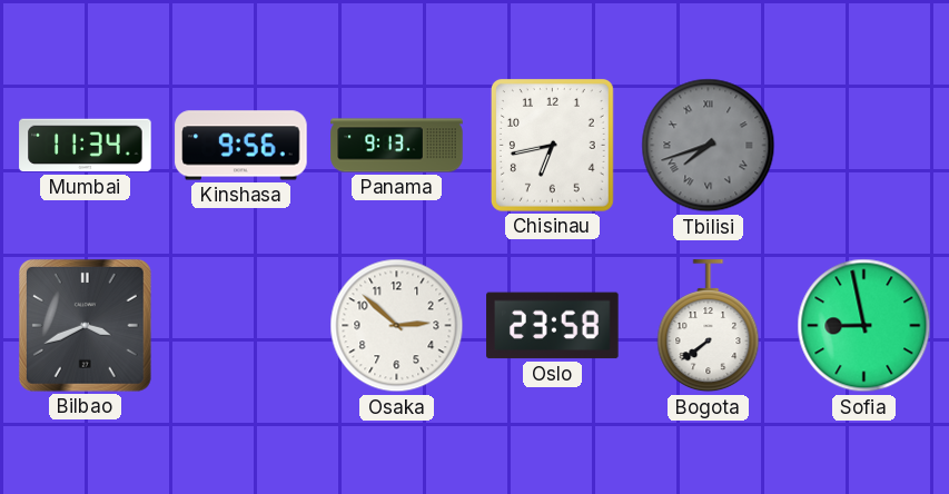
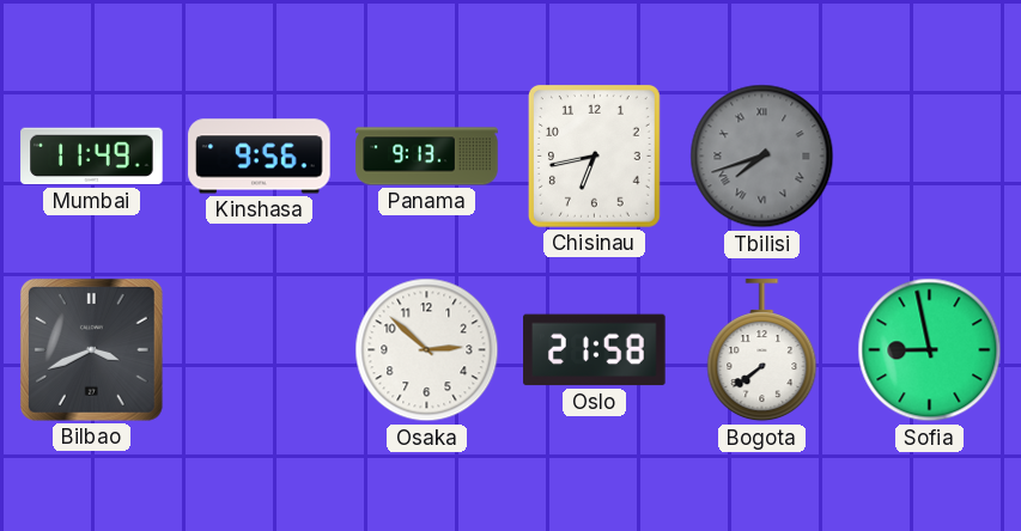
Mumbai: 11:34 -> 11:49
Oslo: 23:58 -> 21:58
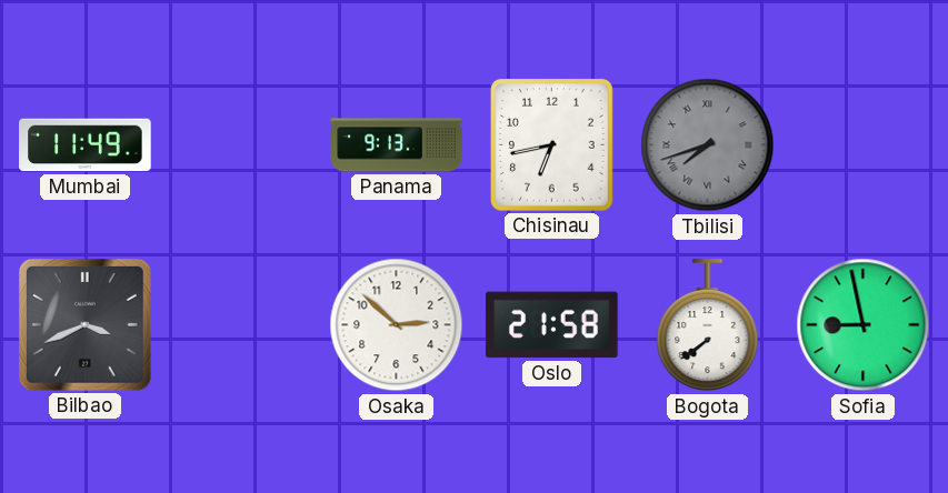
Kinshasa: 9:56 -> none
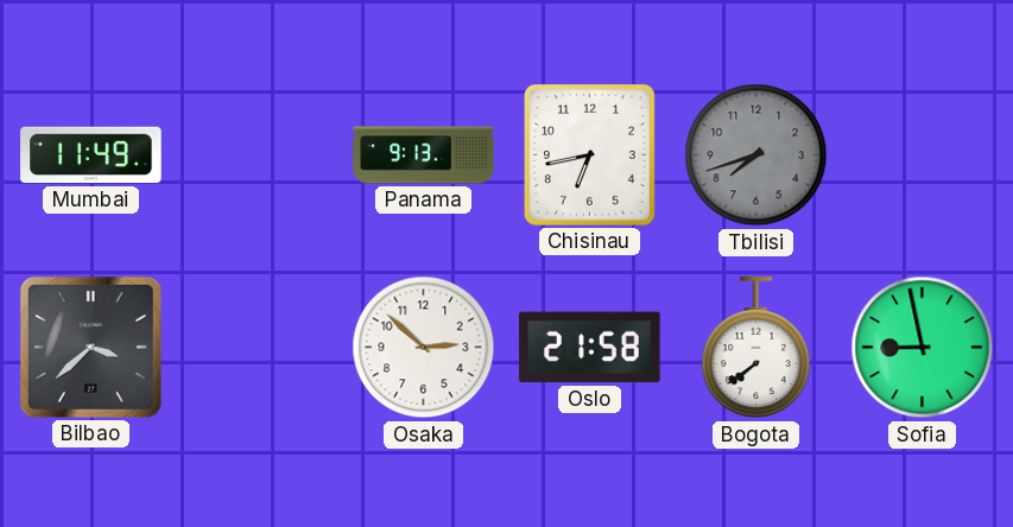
Tbilisi numerals: Roman -> Arabic
Bilbao: 3:41 -> 3:38
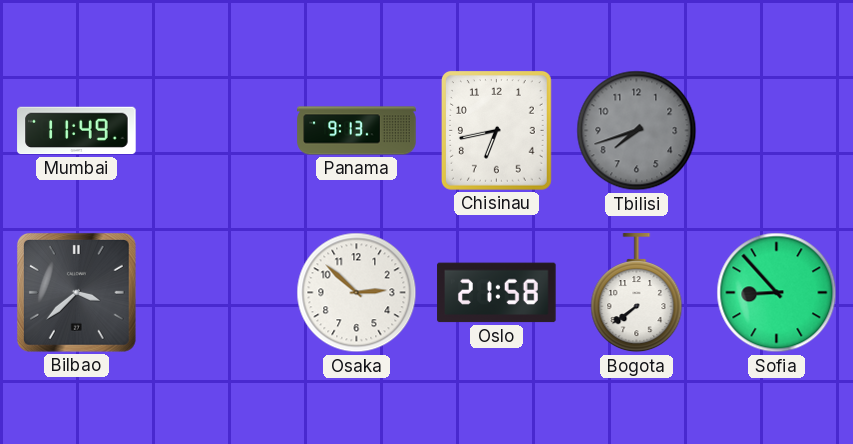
Sofia: 8:58 -> 8:53
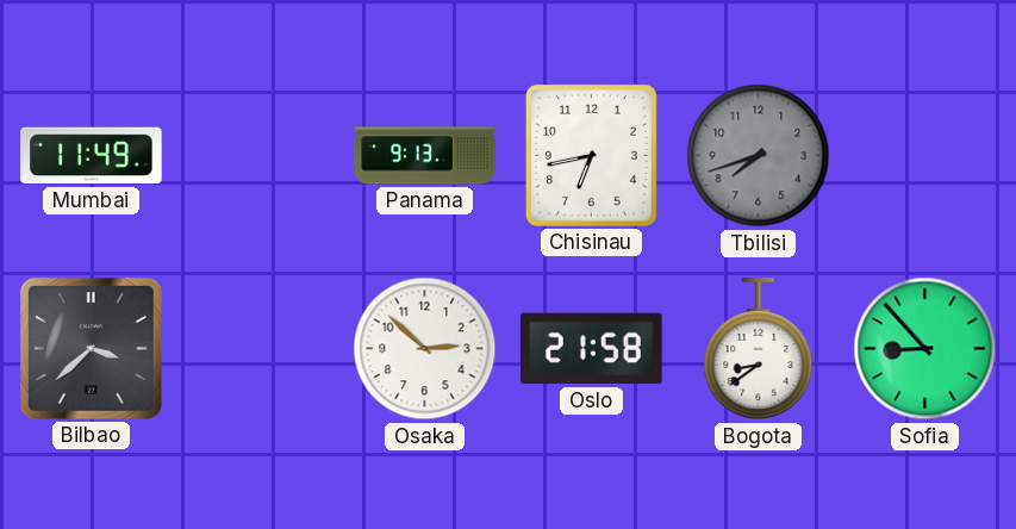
Bogota: 7:39 -> 8:39
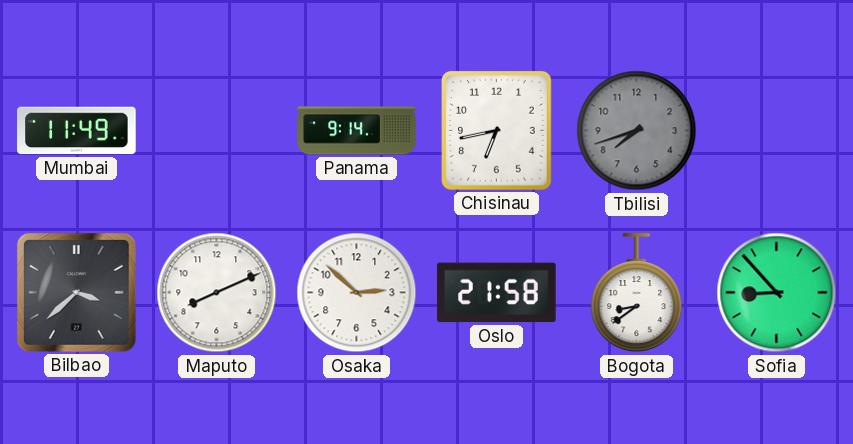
Panama: 9:13 -> 9:14
Maputo: none -> 8:11
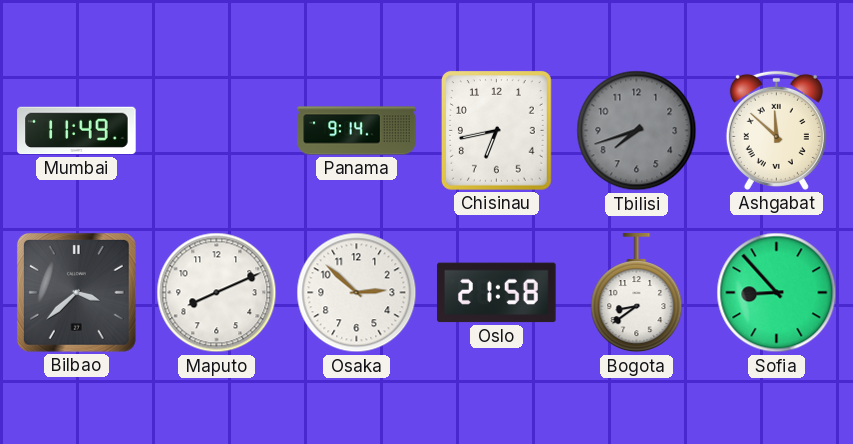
Ashgabat: none -> 11:52
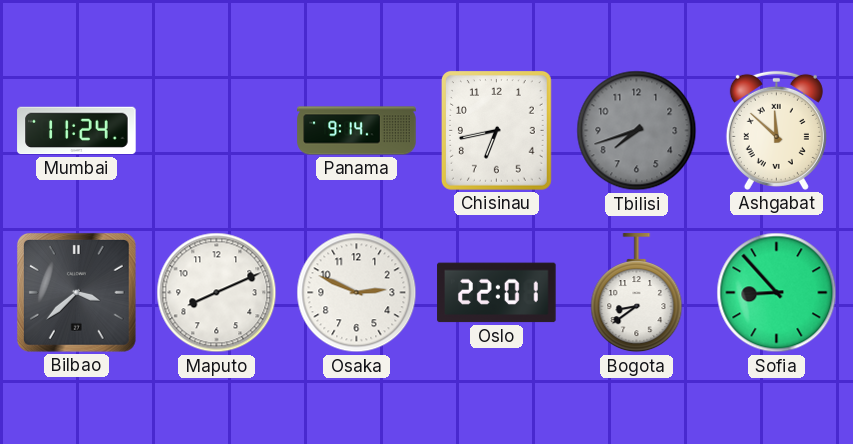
Mumbai: 11:49 -> 11:24
Osaka: 2:52 -> 2:49
Oslo: 21:58 -> 22:01
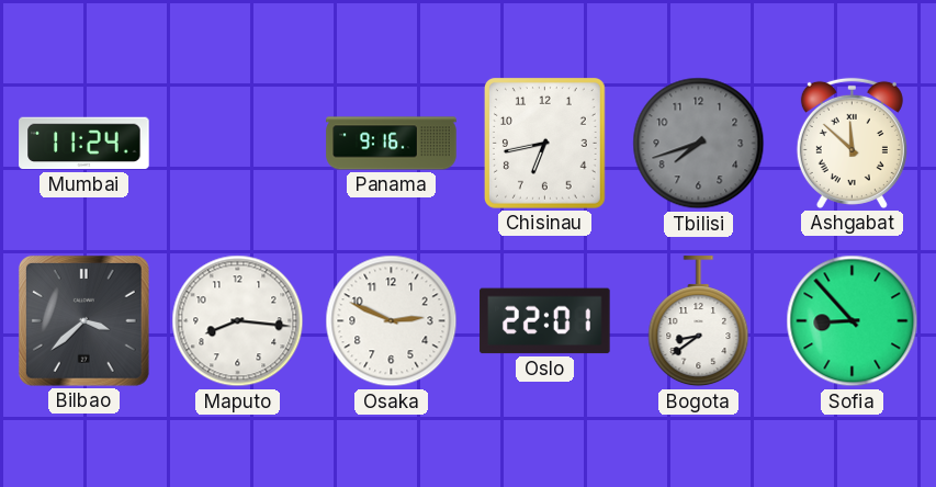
Panama: 9:14 -> 9:16
Maputo: 8:11 -> 8:16
